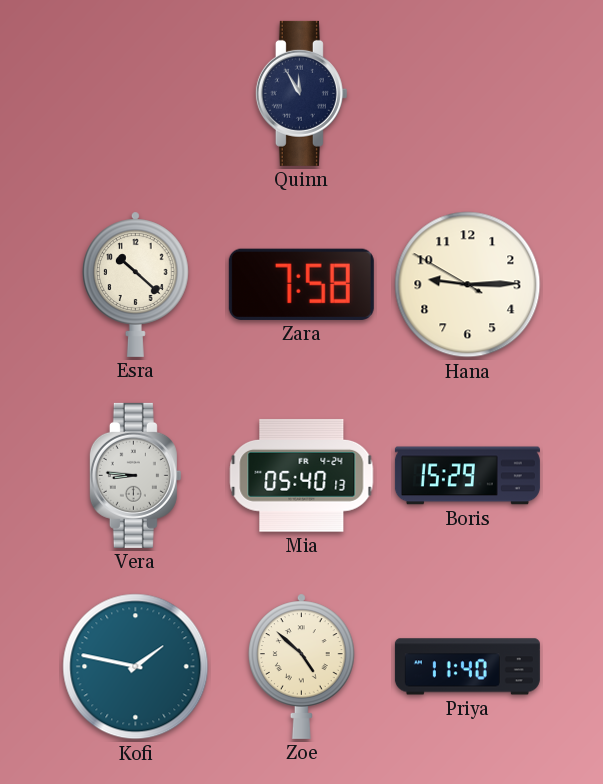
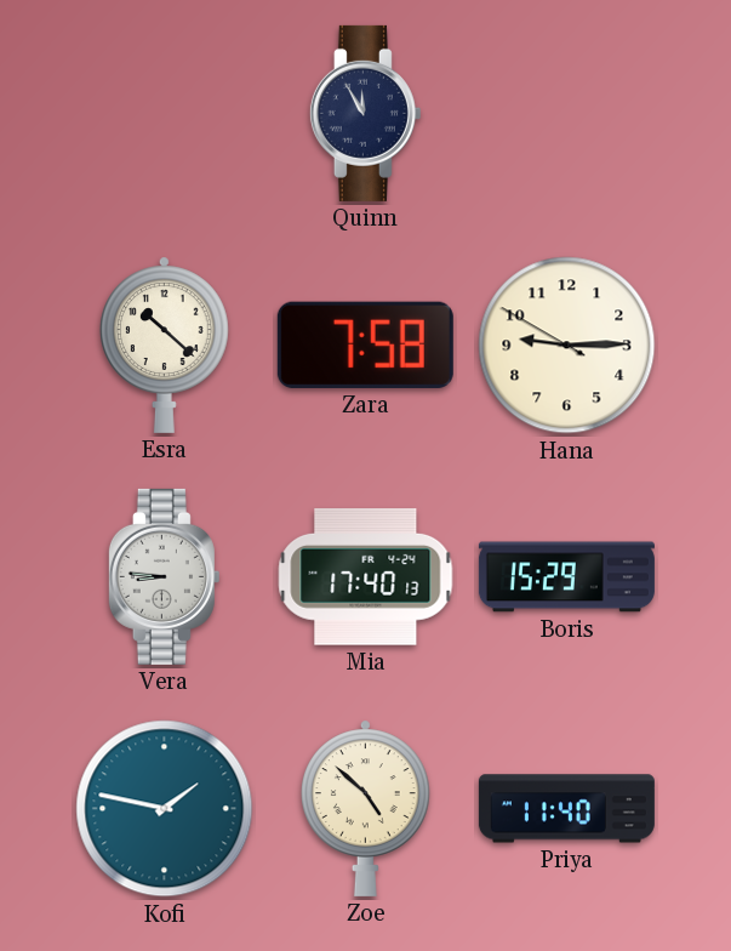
Mia: 05:40 -> 17:40
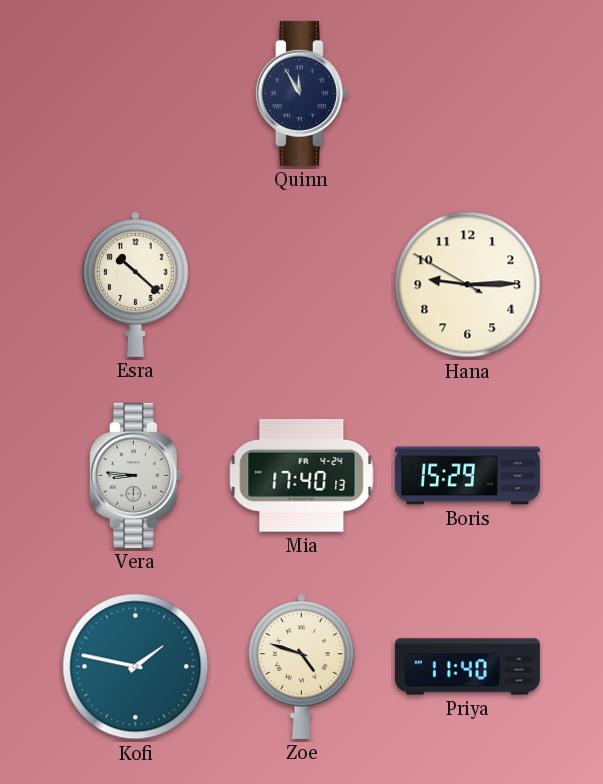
Zara: 7:58 -> none
Zoe: 4:52 -> 4:48
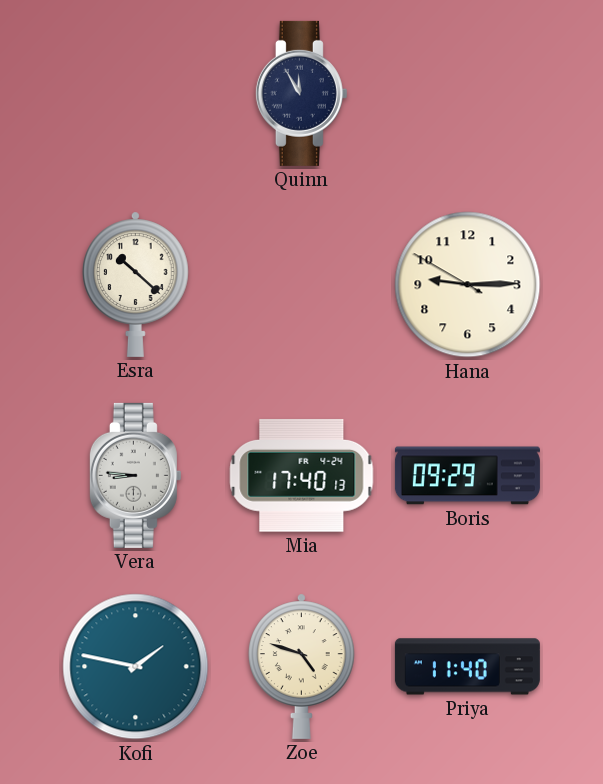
Boris: 15:29 -> 09:29
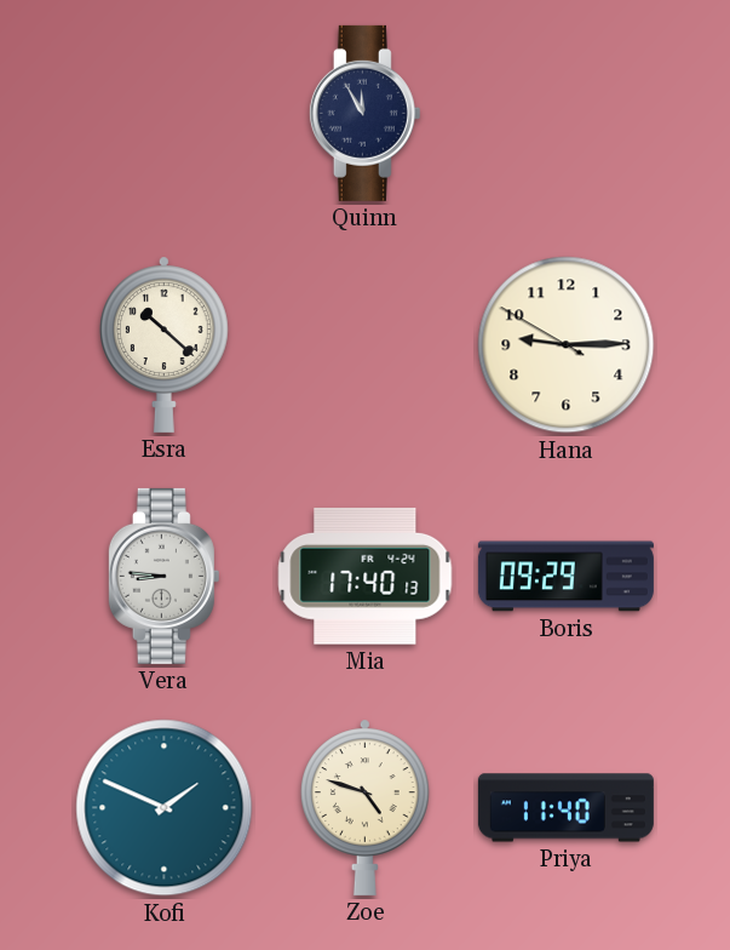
Kofi: 1:47 -> 1:49
